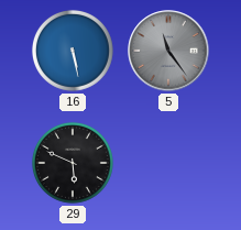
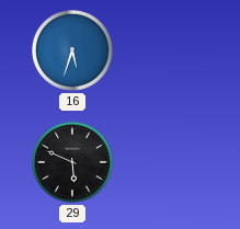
16: 5:28 -> 5:33
5: 11:24 -> none
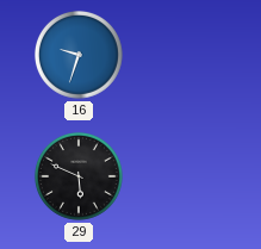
16: 5:33 -> 9:33
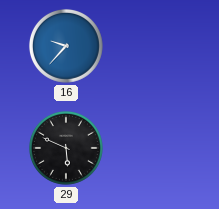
16: 9:33 -> 9:37
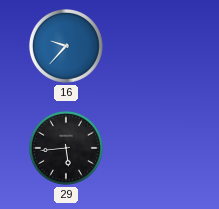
29: 5:49 -> 5:44
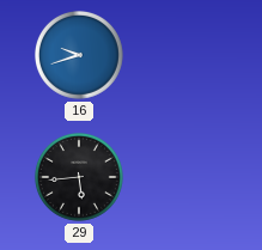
16: 9:37 -> 9:42
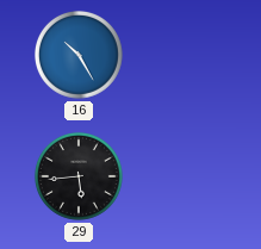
16: 9:42 -> 10:25
